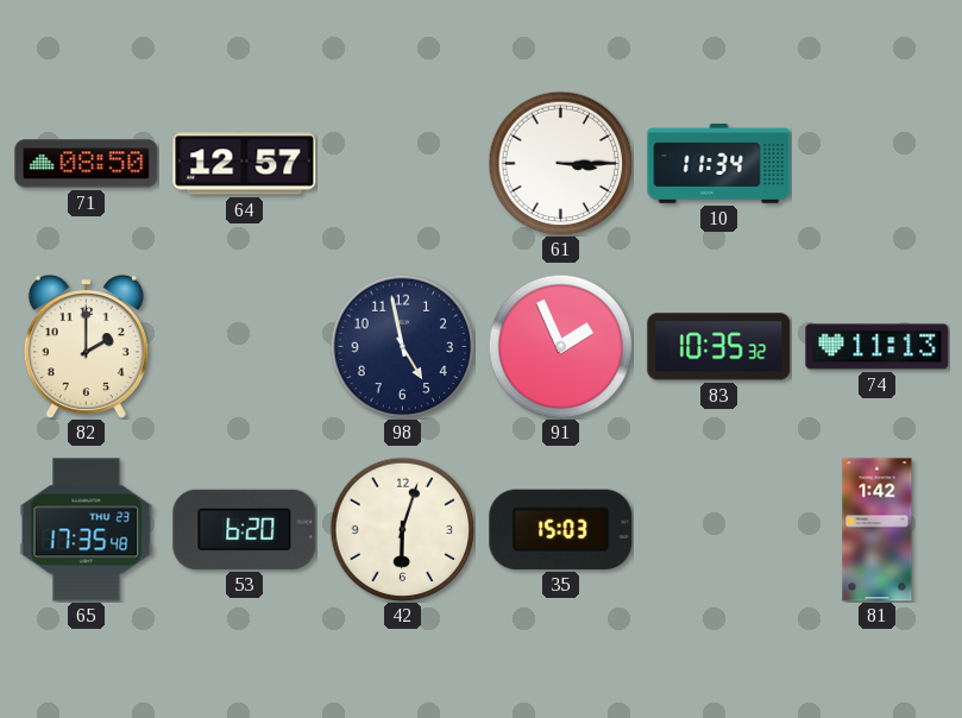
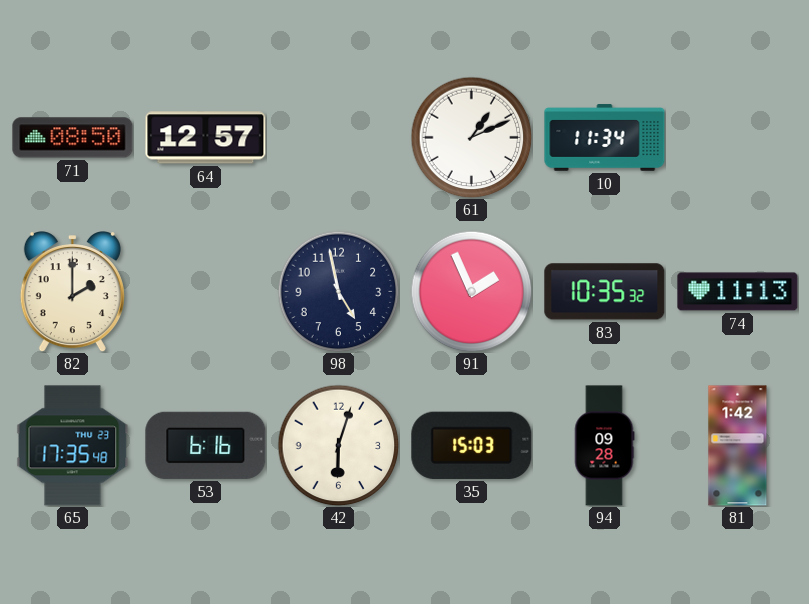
61: 3:15 -> 1:11
53: 6:20 -> 6:16
94: none -> 09:28
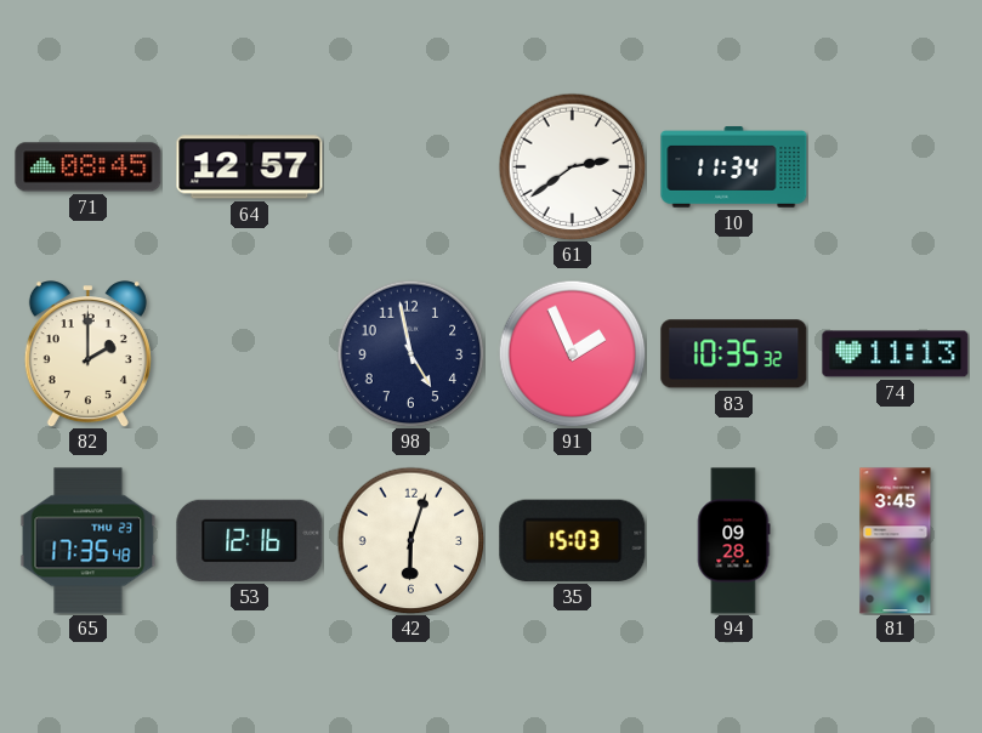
71: 08:50 -> 08:45
61: 1:11 -> 2:39
53: 6:16 -> 12:16
81: 1:42 -> 3:45
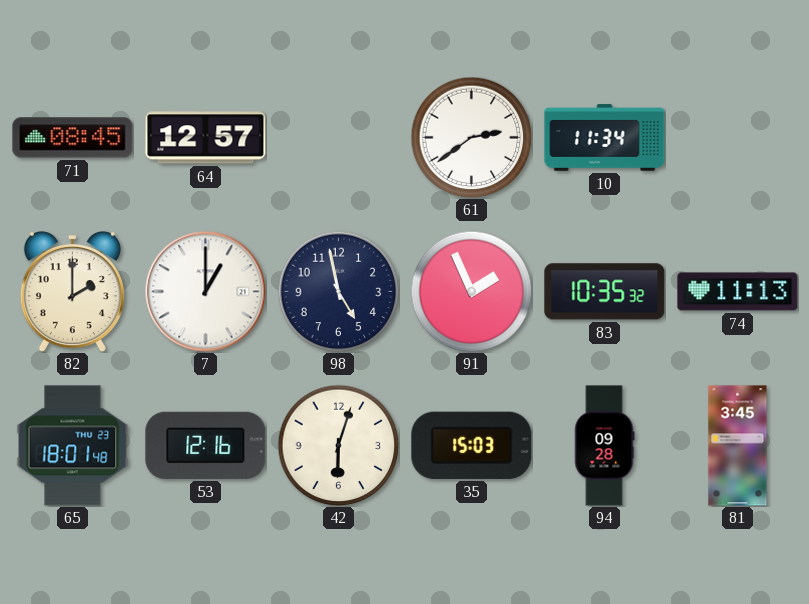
7: none -> 1:00
65: 17:35 -> 18:01
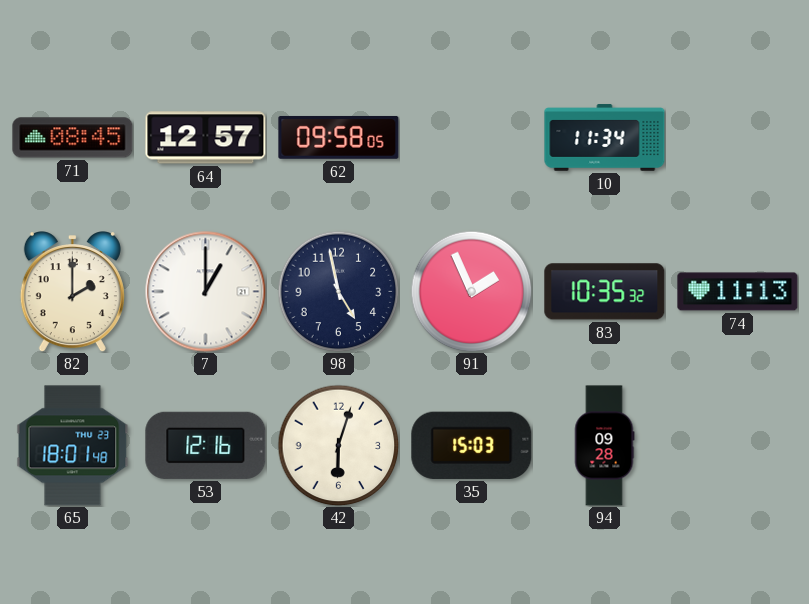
62: none -> 09:58
61: 2:39 -> none
81: 3:45 -> none
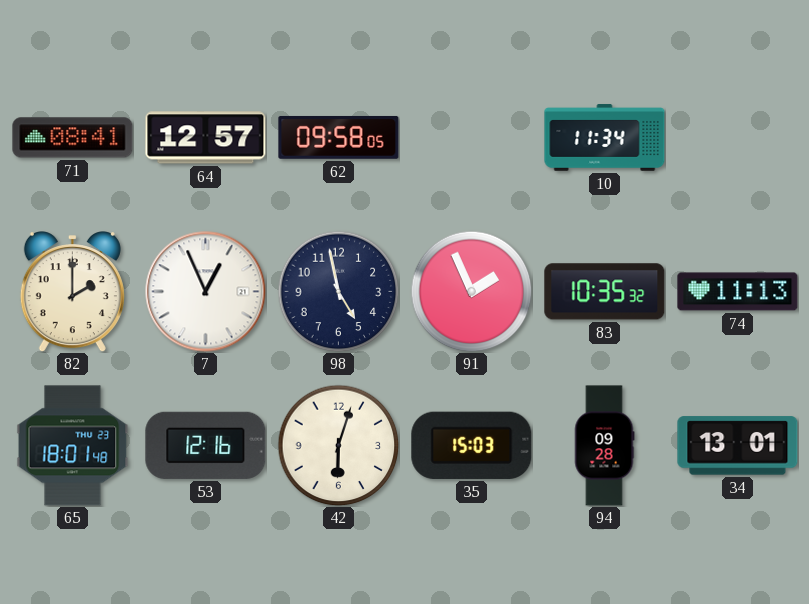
71: 08:45 -> 08:41
7: 1:00 -> 12:56
34: none -> 13:01
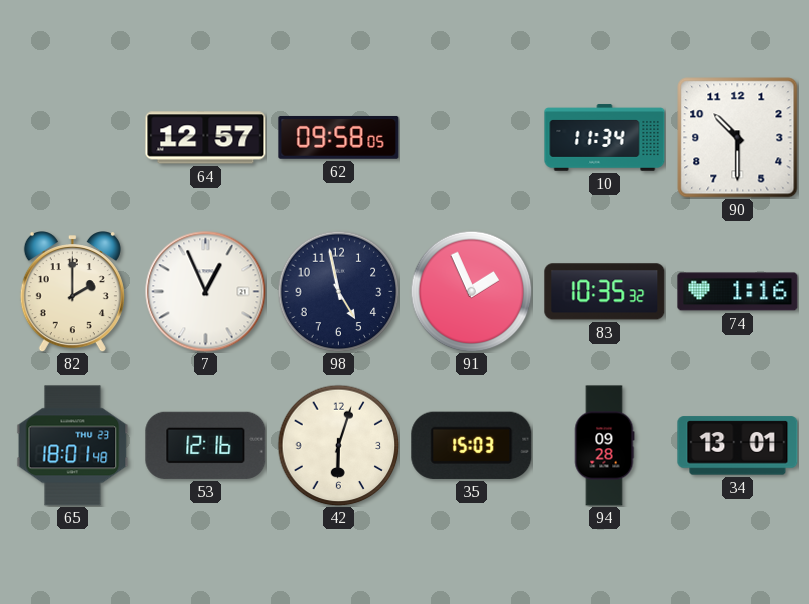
71: 08:41 -> none
90: none -> 10:30
74: 11:13 -> 1:16
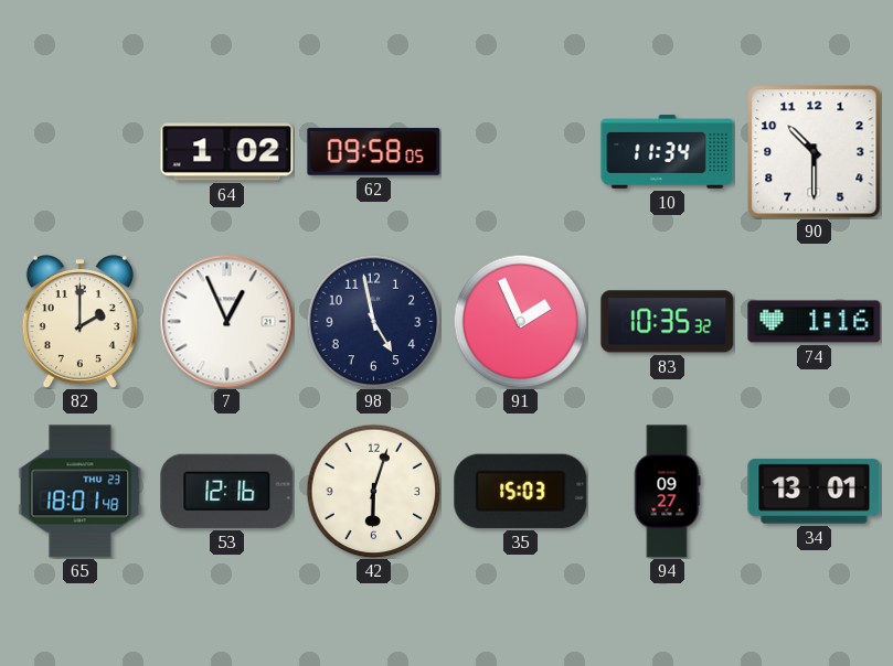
64: 12:57 -> 1:02
94: 09:28 -> 09:27
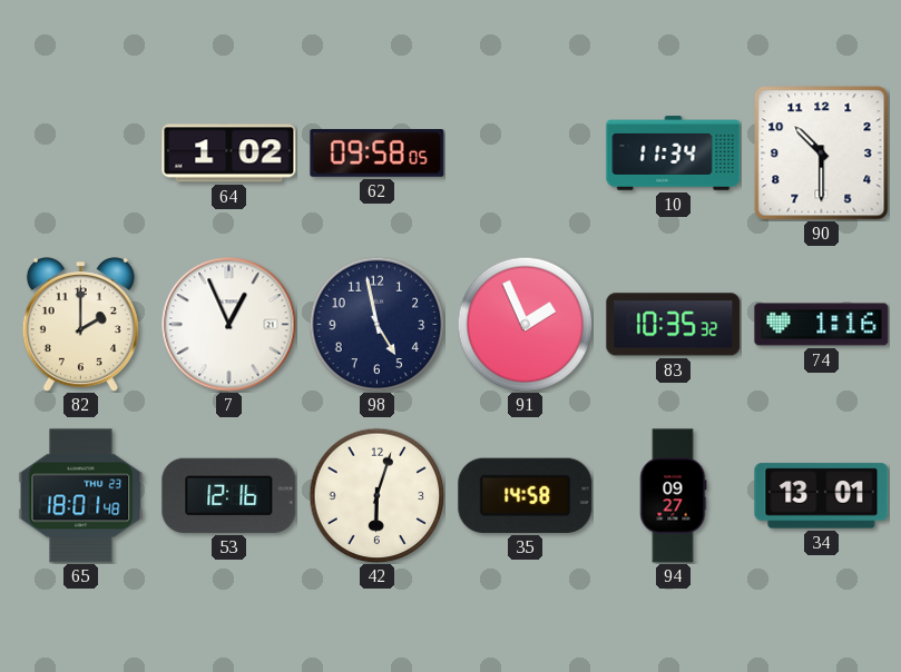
35: 15:03 -> 14:58
